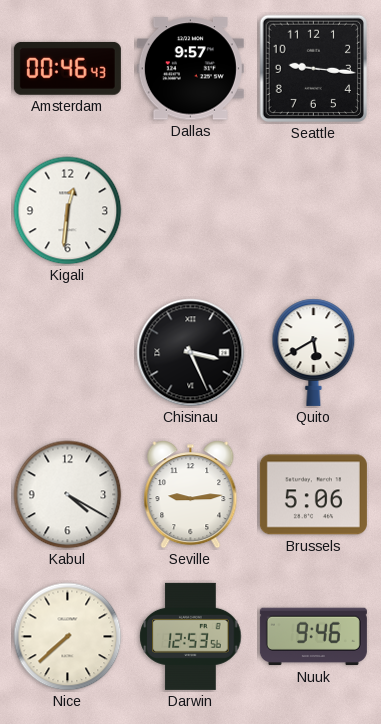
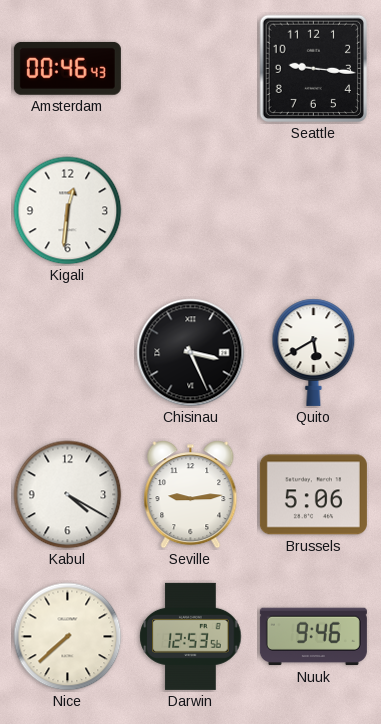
Dallas: 9:57 -> none
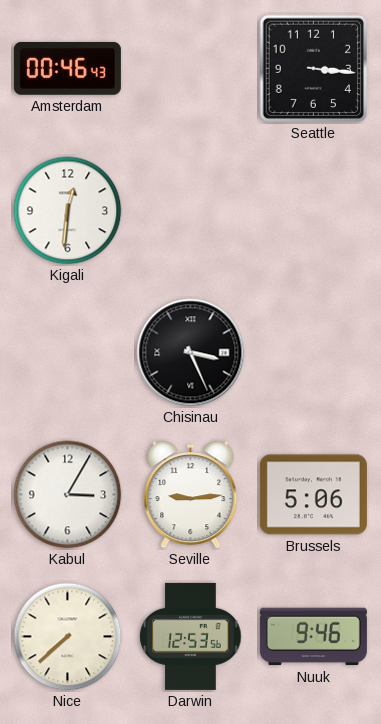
Seattle: 9:16 -> 3:16
Quito: 5:40 -> none
Kabul: 4:20 -> 3:05
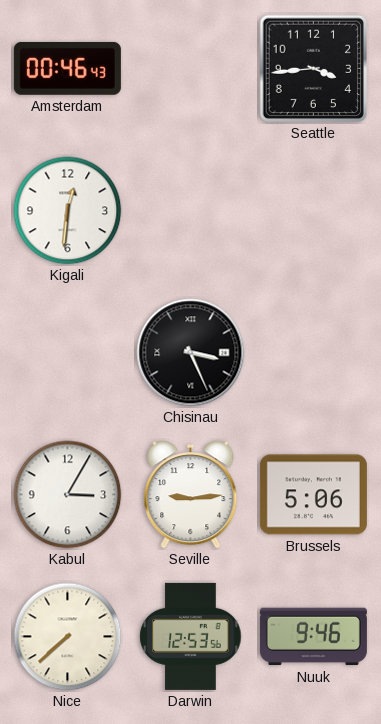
Seattle: 3:16 -> 3:44
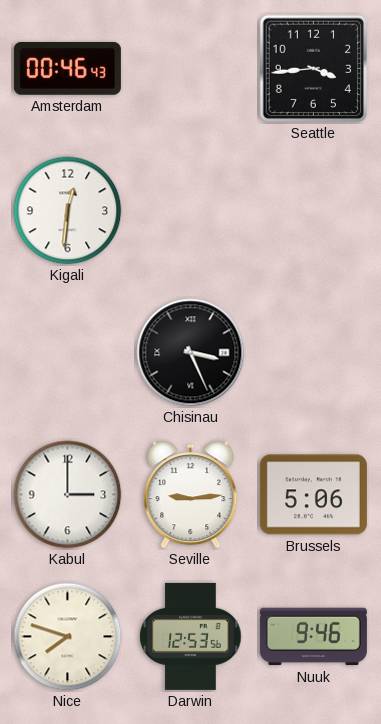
Kabul: 3:05 -> 3:00
Nice: 7:38 -> 7:48
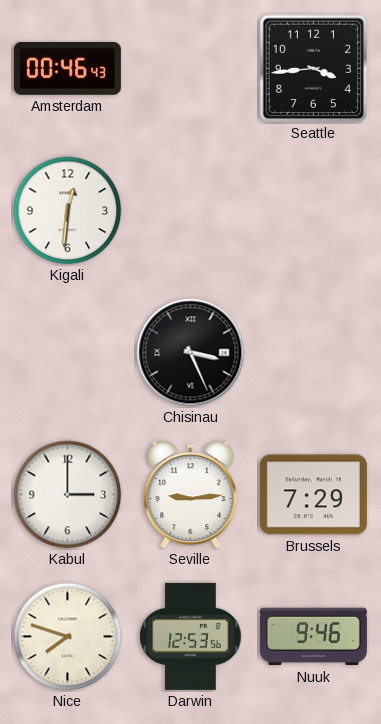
Brussels: 5:06 -> 7:29
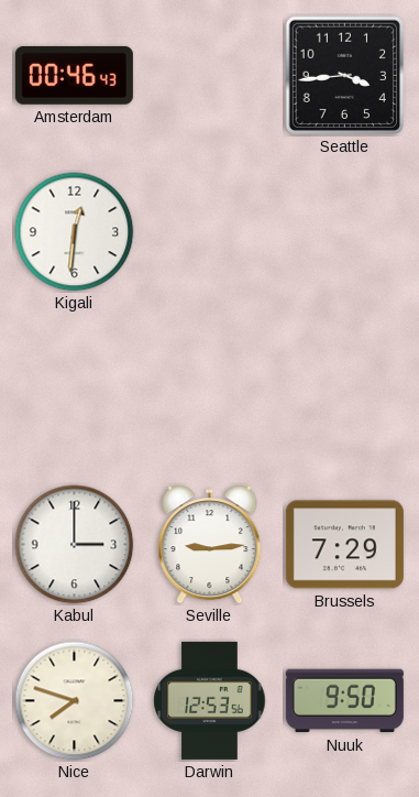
Chisinau: 3:26 -> none
Nuuk: 9:46 -> 9:50
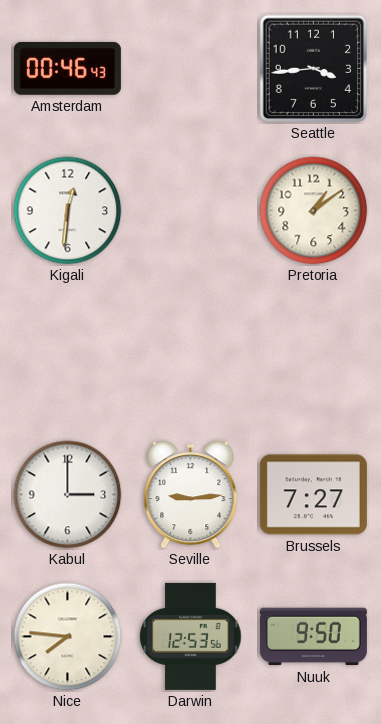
Pretoria: none -> 1:09
Brussels: 7:29 -> 7:27
Nice: 7:48 -> 7:46
